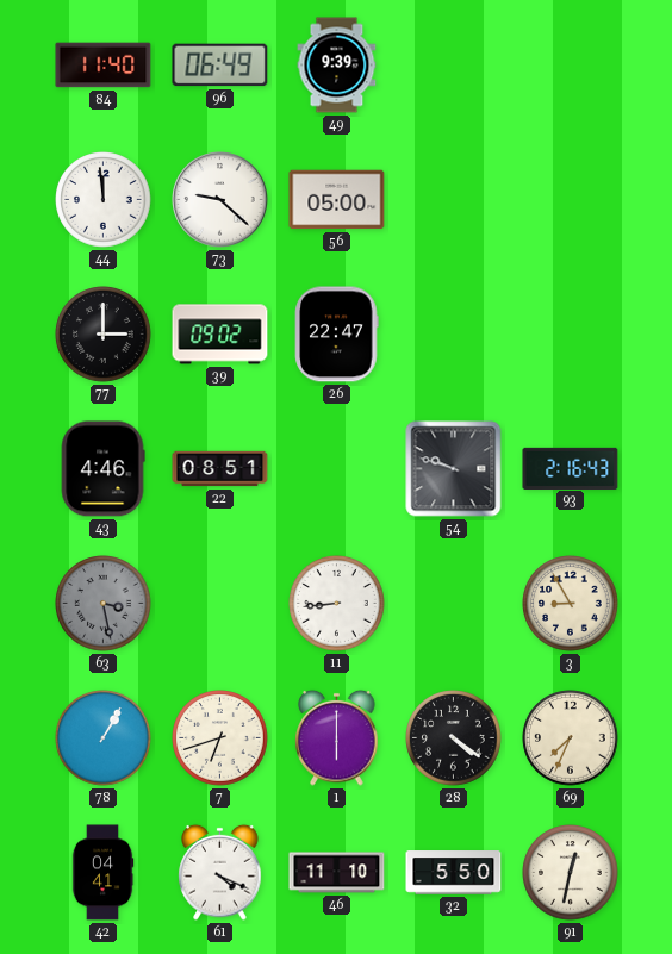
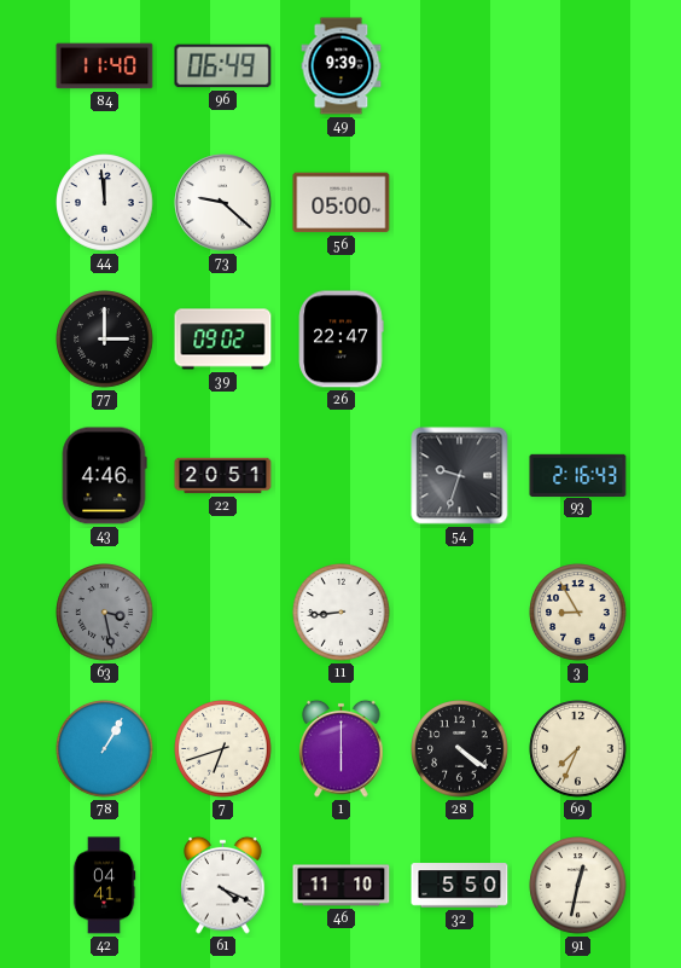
22: 08:51 -> 20:51
54: 9:48 -> 9:33
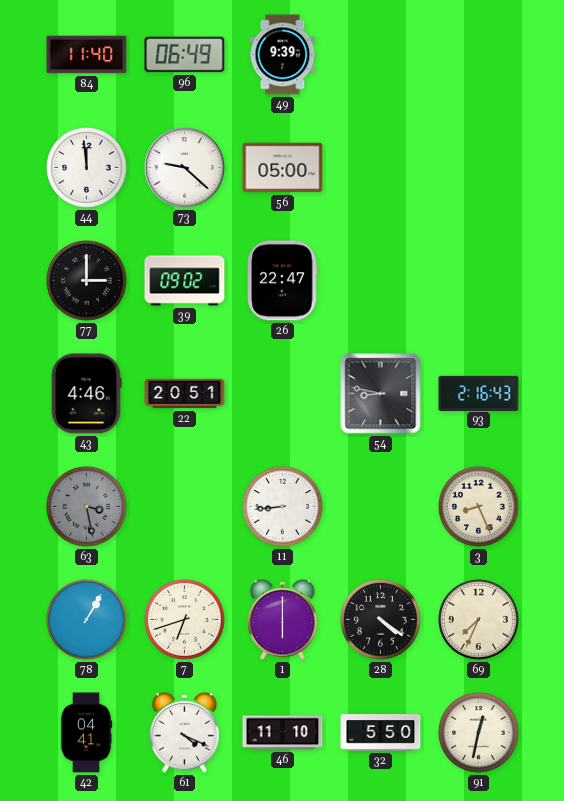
54: 9:33 -> 8:47
3: 8:55 -> 8:26
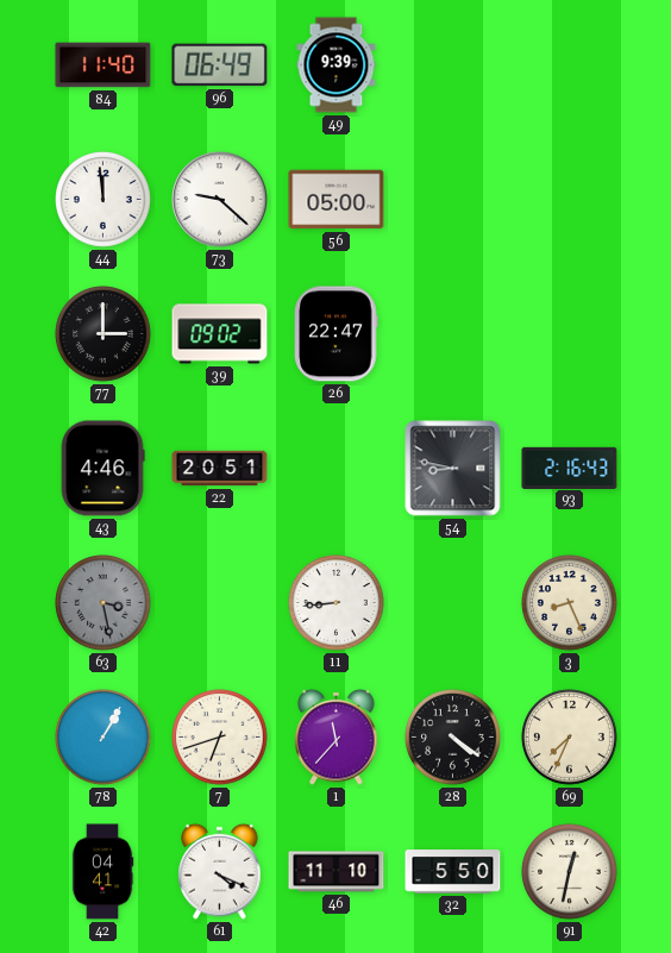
1: 6:00 -> 11:37
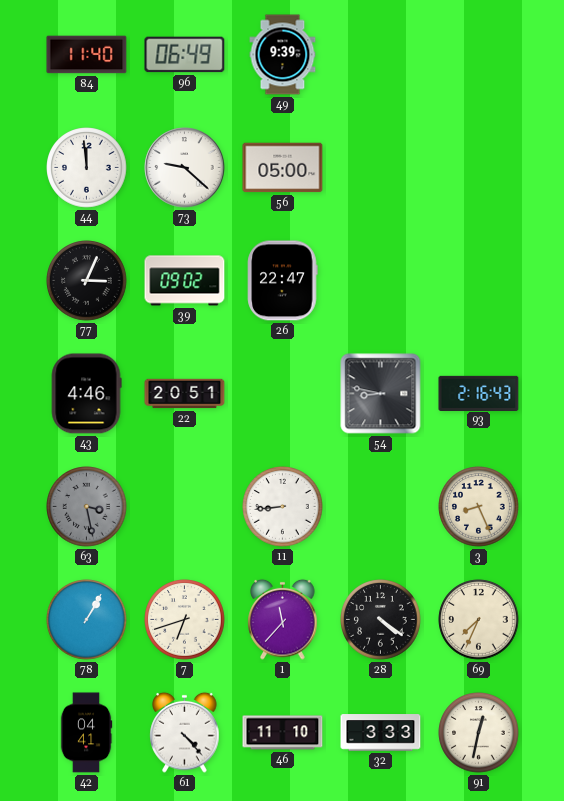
77: 3:00 -> 3:04
61: 4:19 -> 4:23
32: 5:50 -> 3:33
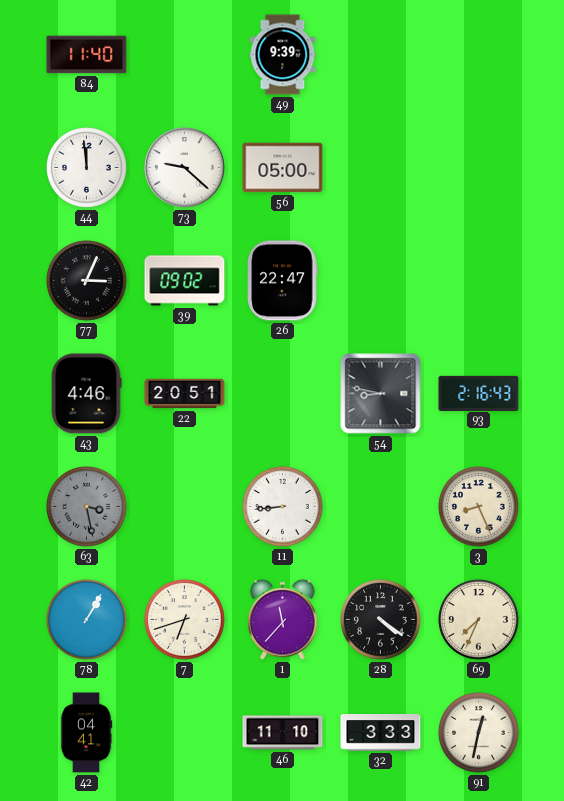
96: 06:49 -> none
61: 4:23 -> none
